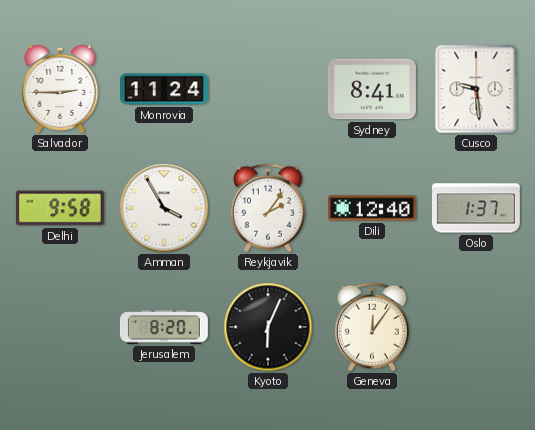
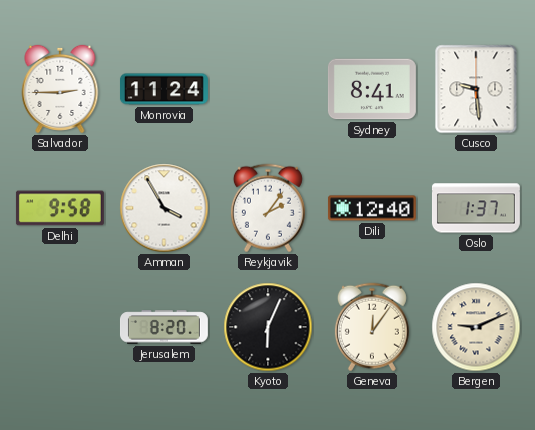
Bergen: none -> 9:11
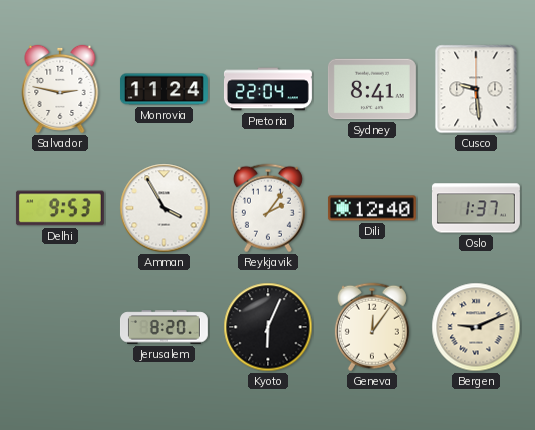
Salvador: 2:45 -> 2:47
Pretoria: none -> 22:04
Delhi: 9:58 -> 9:53
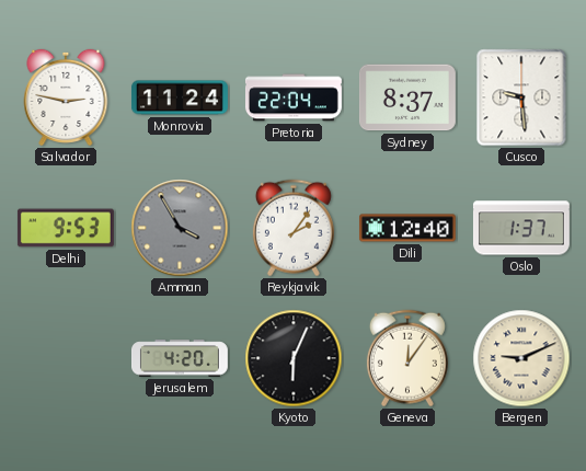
Sydney: 8:41 -> 8:37
Amman dial: white -> grey
Jerusalem: 8:20 -> 4:20
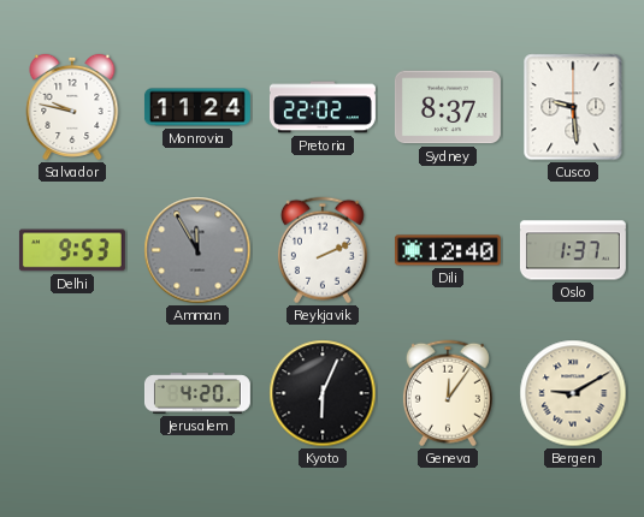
Salvador: 2:47 -> 9:47
Pretoria: 22:04 -> 22:02
Amman: 3:55 -> 11:55
Reykjavik: 2:06 -> 2:11
Bergen: 9:11 -> 9:10
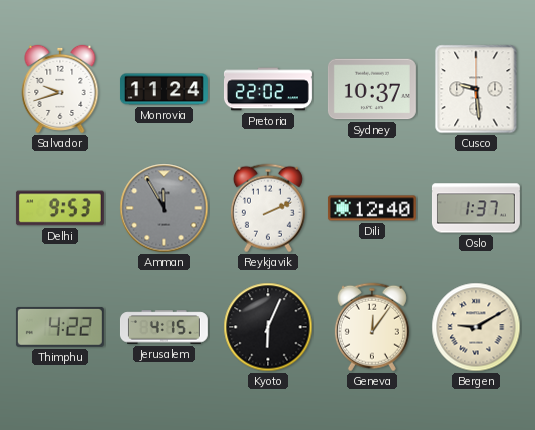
Salvador: 9:47 -> 9:42
Sydney: 8:37 -> 10:37
Thimphu: none -> 4:22
Jerusalem: 4:20 -> 4:15
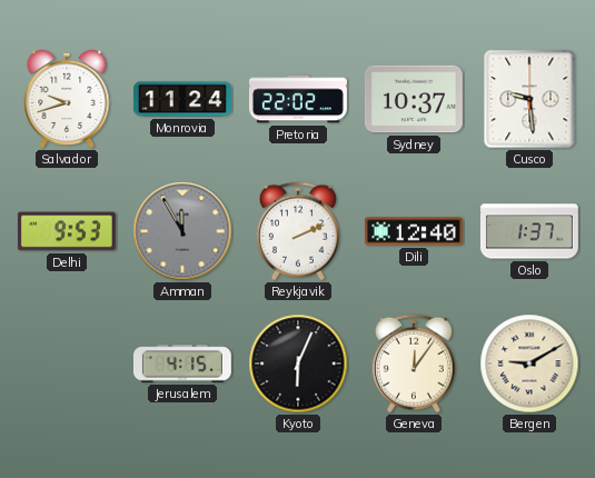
Thimphu: 4:22 -> none
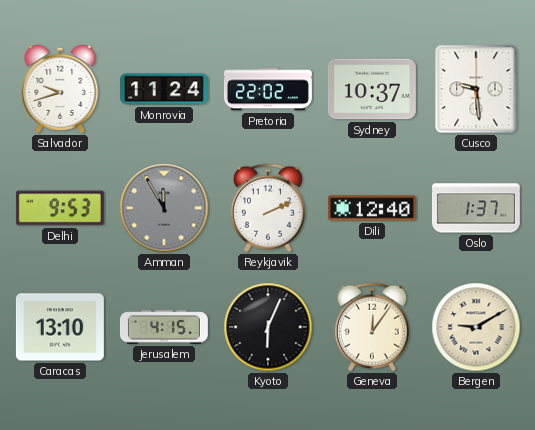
Caracas: none -> 13:10
